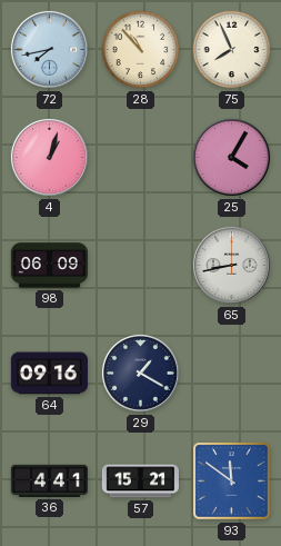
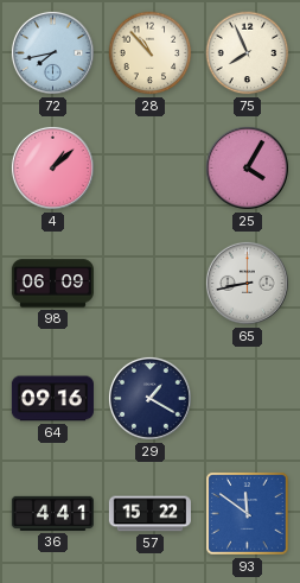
4: 1:03 -> 1:08
57: 15:21 -> 15:22
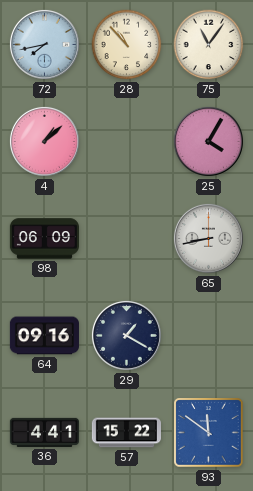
75: 7:56 -> 11:06
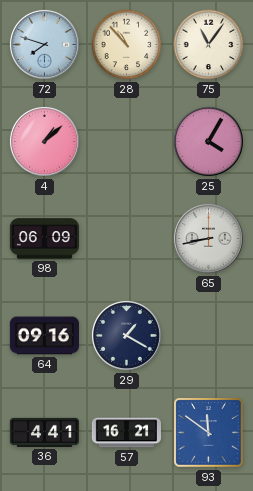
72: 7:43 -> 7:48
57: 15:22 -> 16:21
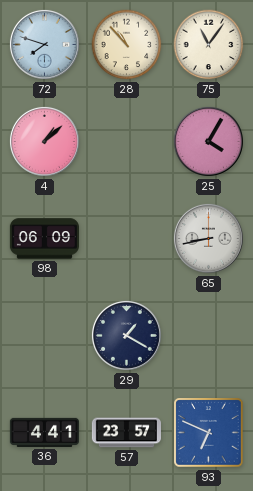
64: 09:16 -> none
57: 16:21 -> 23:57
93: 11:51 -> 6:49
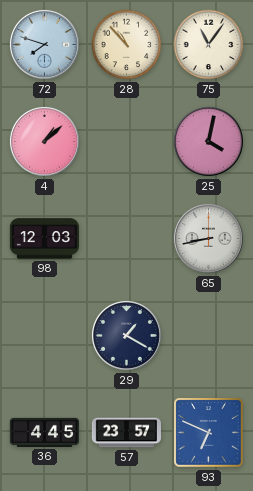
25: 4:05 -> 4:02
98: 06:09 -> 12:03
36: 4:41 -> 4:45
